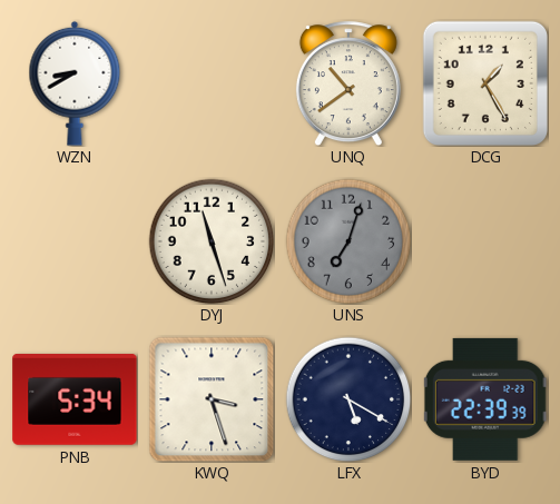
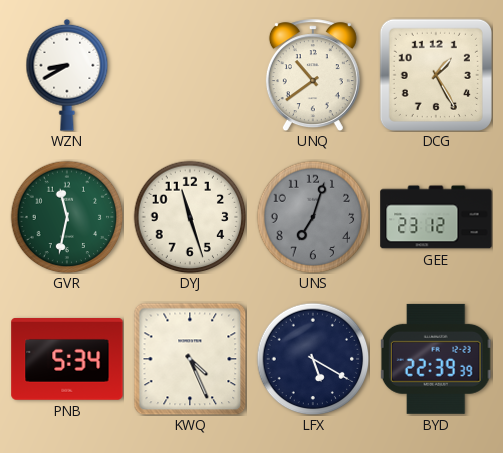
GVR: none -> 11:32
GEE: none -> 23:12
KWQ: 3:27 -> 4:26
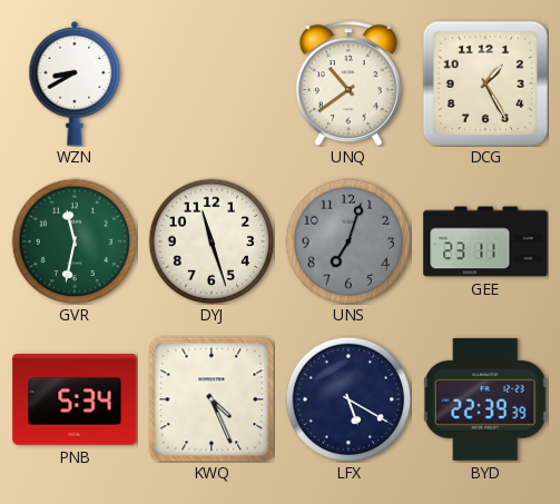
GEE: 23:12 -> 23:11
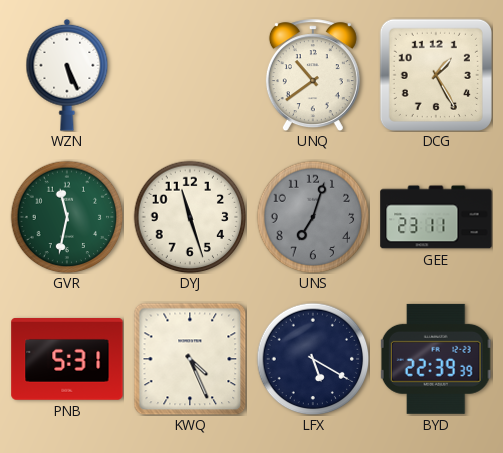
WZN: 8:40 -> 5:26
PNB: 5:34 -> 5:31
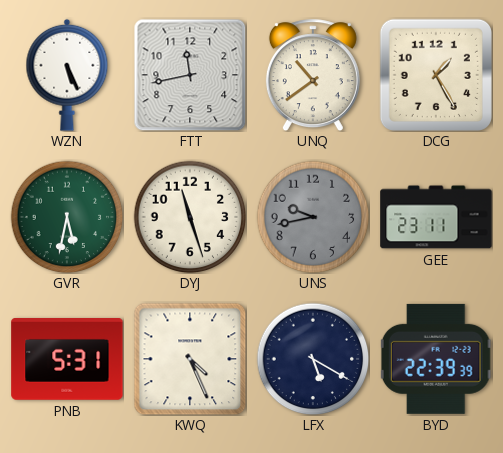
FTT: none -> 11:43
GVR: 11:32 -> 5:32
UNS: 7:03 -> 9:43
